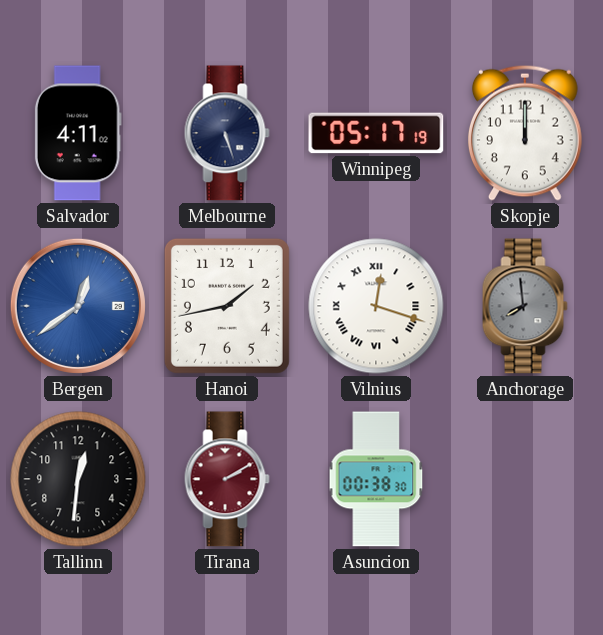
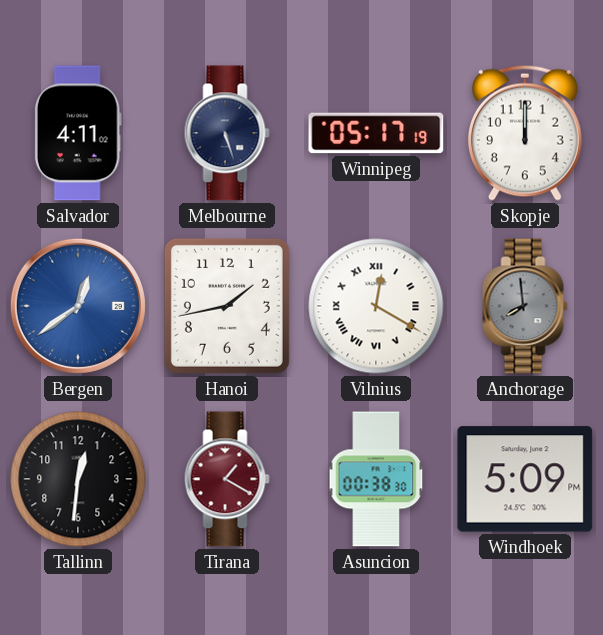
Vilnius: 12:18 -> 12:20
Tirana: 2:10 -> 1:20
Windhoek: none -> 5:09
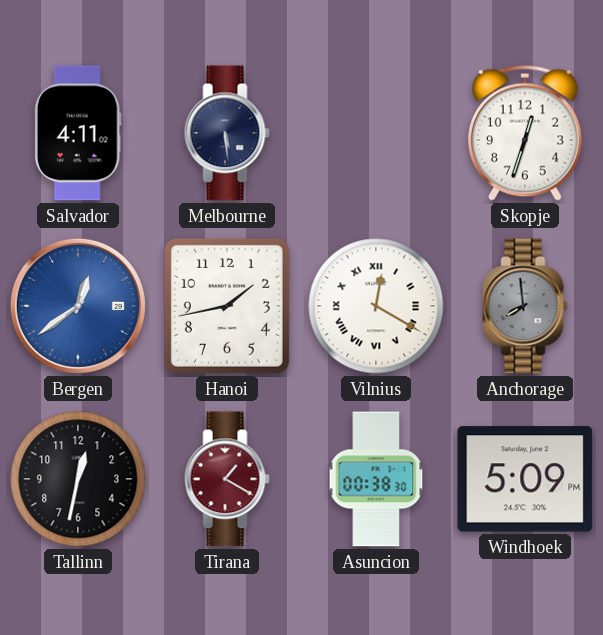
Melbourne: 5:27 -> 5:29
Winnipeg: 05:17 -> none
Skopje: 12:00 -> 12:33
Tallinn: 12:31 -> 12:32
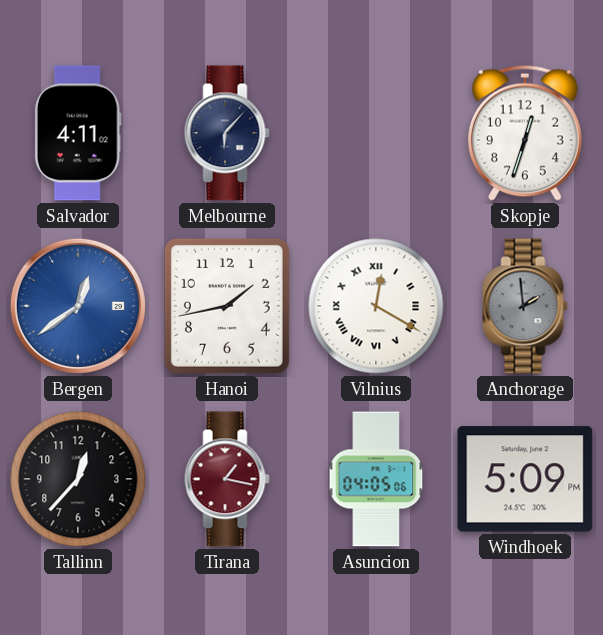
Melbourne: 5:29 -> 6:07
Anchorage: 7:59 -> 1:59
Tallinn: 12:32 -> 12:37
Tirana: 1:20 -> 1:17
Asuncion: 00:38 -> 04:05
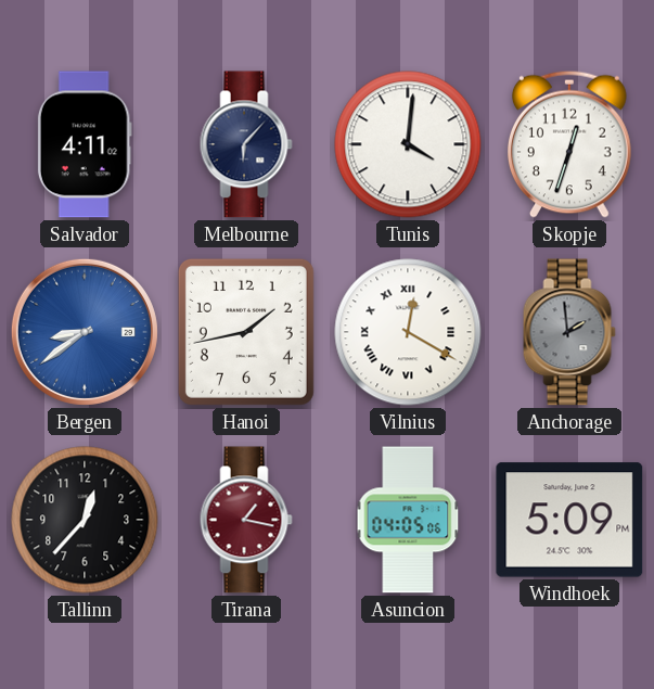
Tunis: none -> 4:01
Bergen: 12:39 -> 8:39
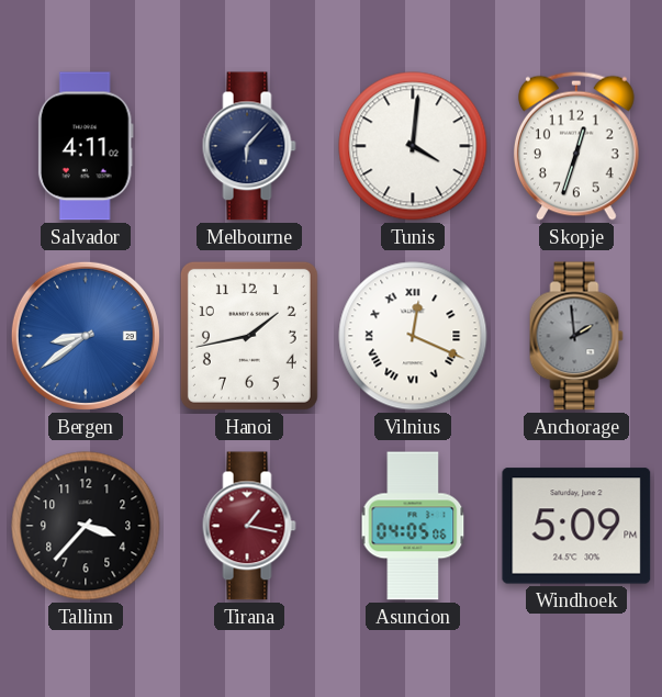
Vilnius: 12:20 -> 12:19
Tallinn: 12:37 -> 3:37
